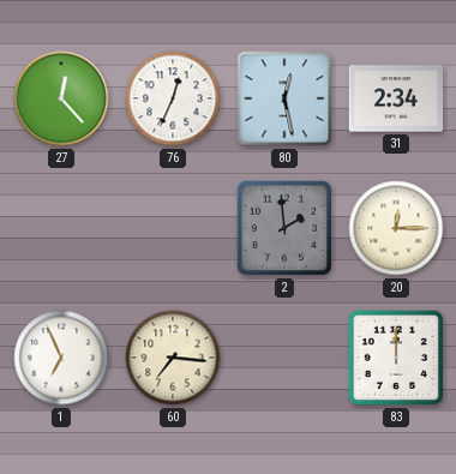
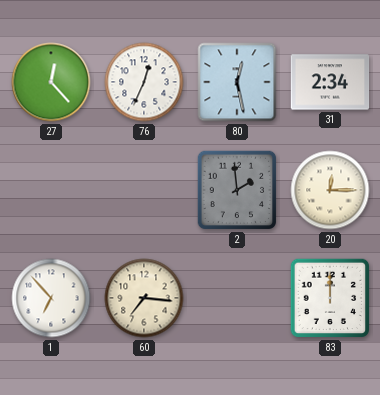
1: 6:56 -> 6:53
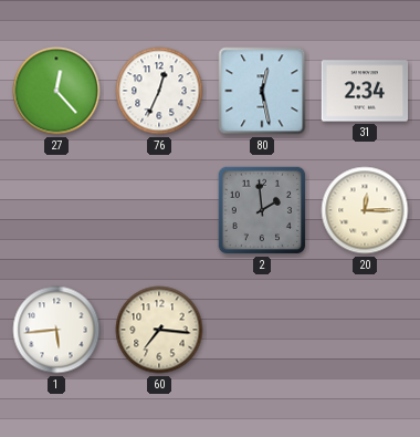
1: 6:53 -> 5:44
83: 12:00 -> none
